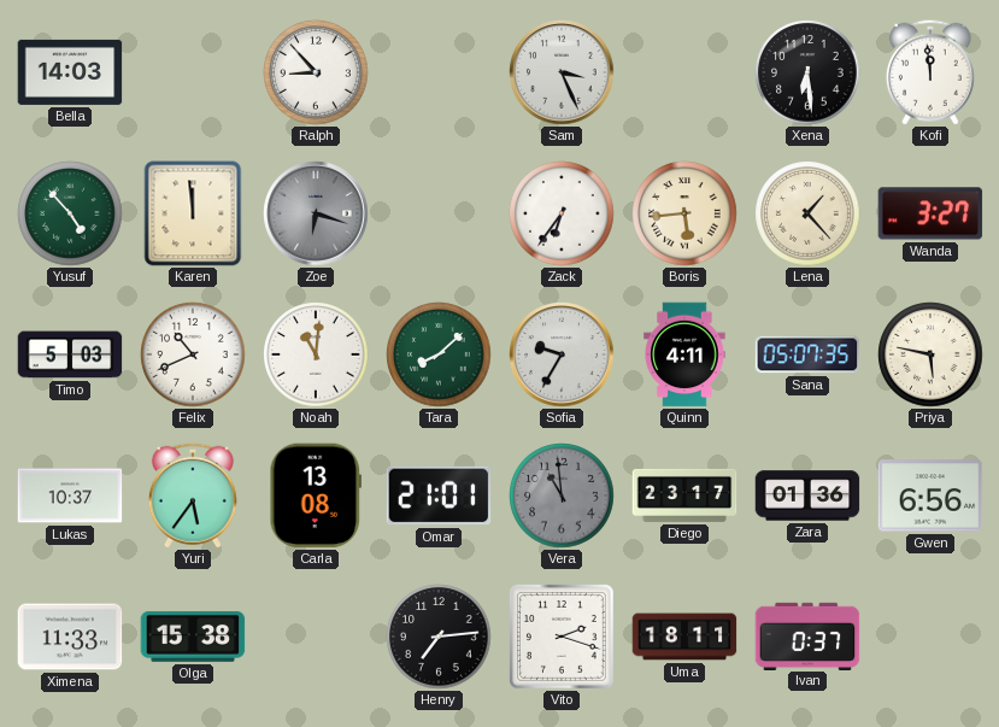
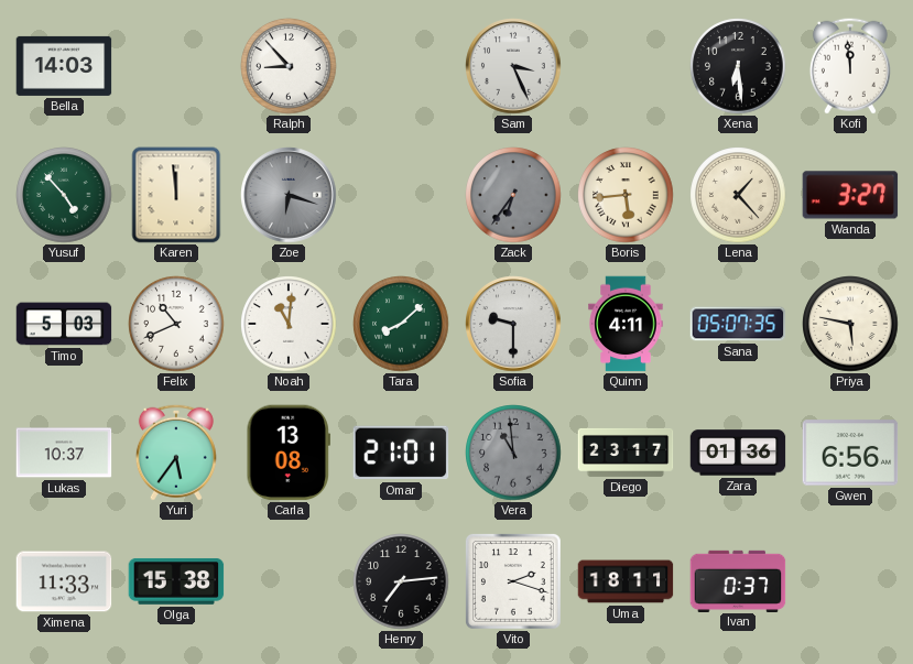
Zack dial: white -> grey
Sofia: 9:35 -> 9:30
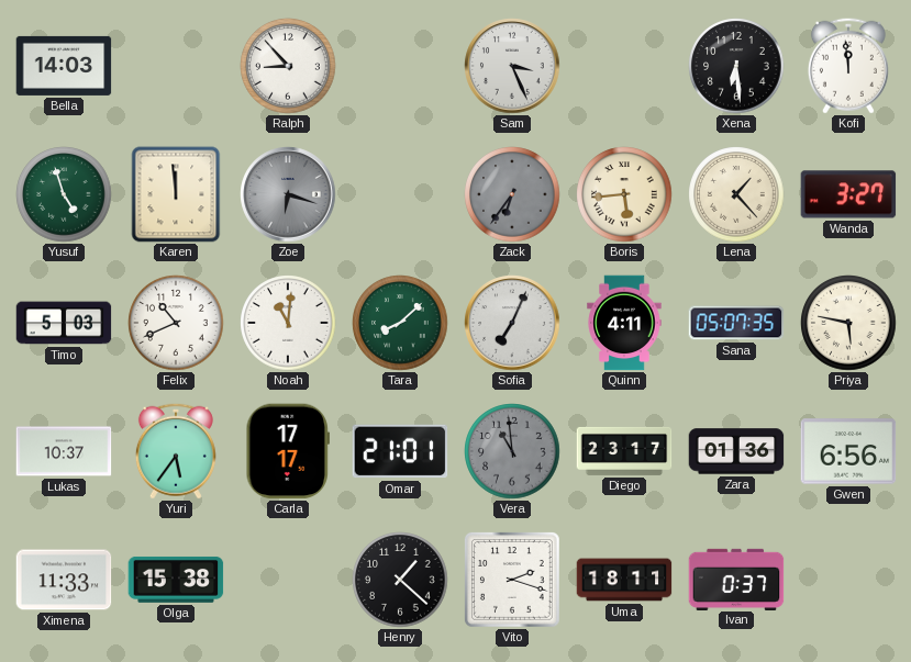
Yusuf: 4:53 -> 4:57
Sofia: 9:30 -> 7:04
Carla: 13:08 -> 17:17
Henry: 7:14 -> 1:22
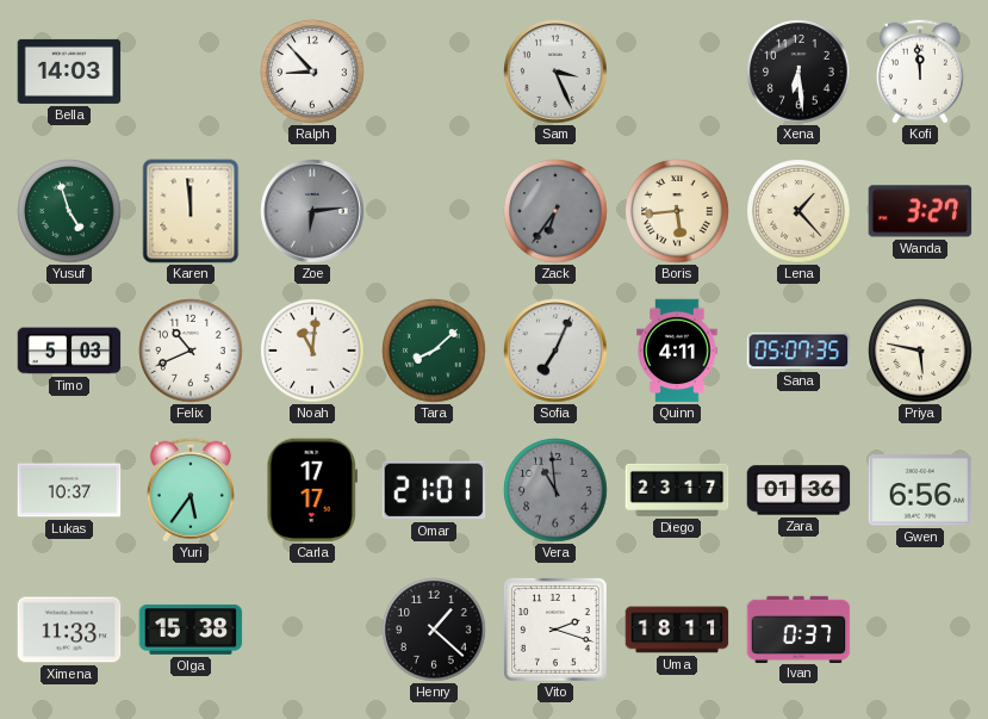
Zoe: 6:18 -> 6:14
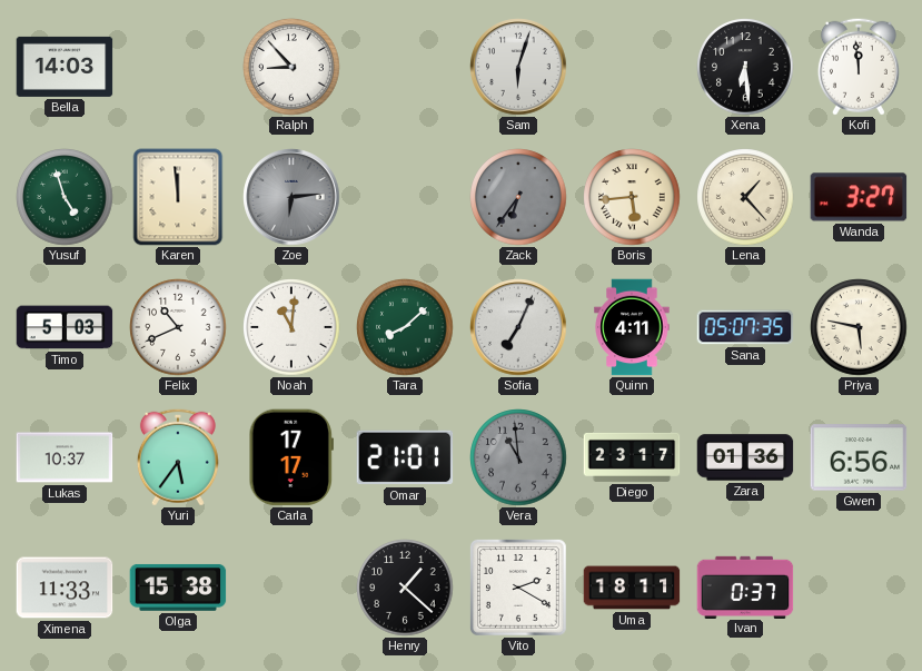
Sam: 3:26 -> 6:03
Vito: 2:18 -> 2:20
